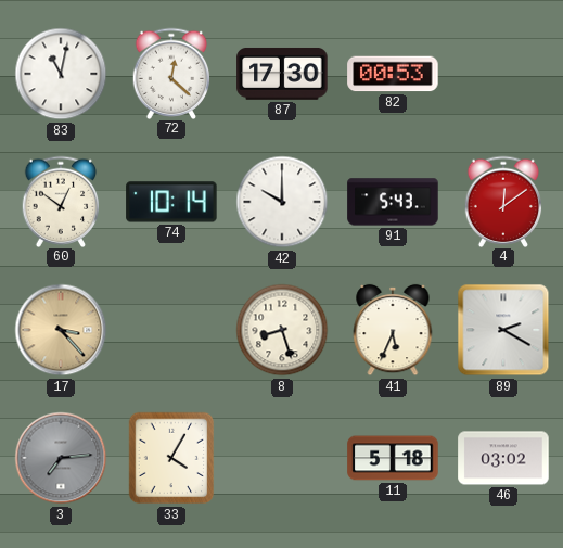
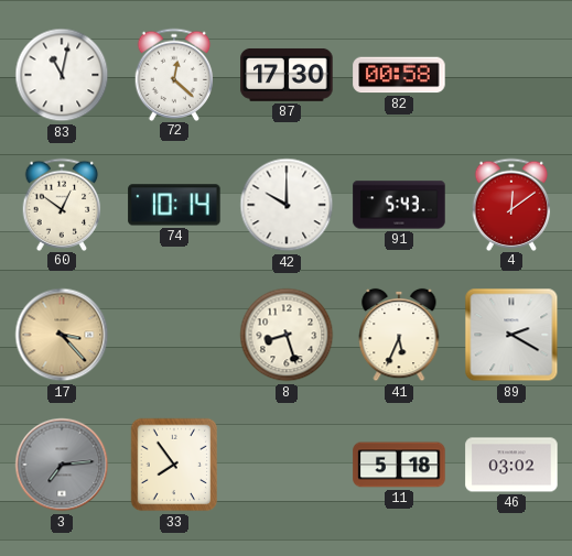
82: 00:53 -> 00:58
33: 4:05 -> 7:54
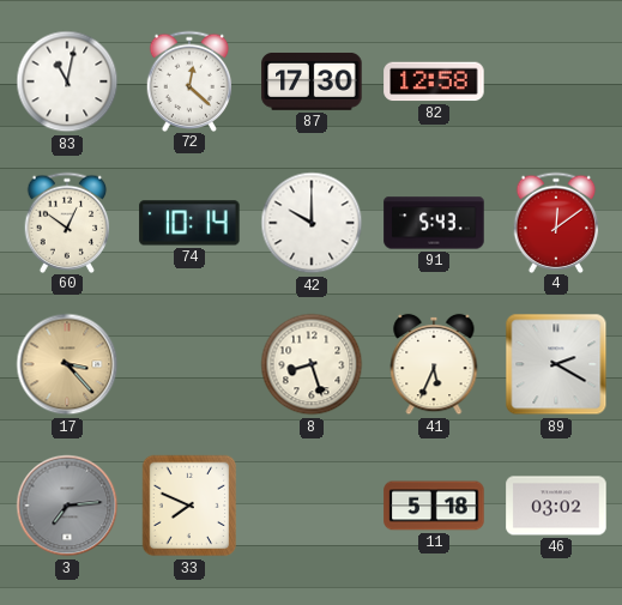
82: 00:58 -> 12:58
33: 7:54 -> 7:49
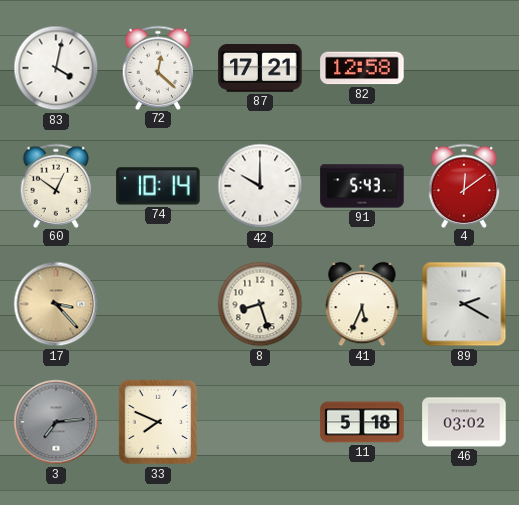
83: 11:02 -> 4:02
87: 17:30 -> 17:21
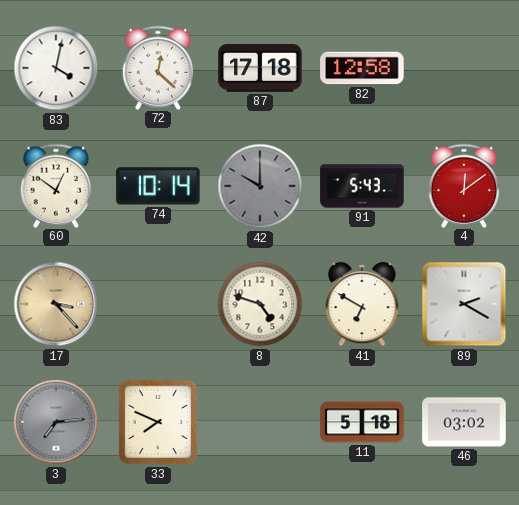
87: 17:21 -> 17:18
42 dial: white -> grey
8: 8:27 -> 4:48
41: 5:34 -> 6:50
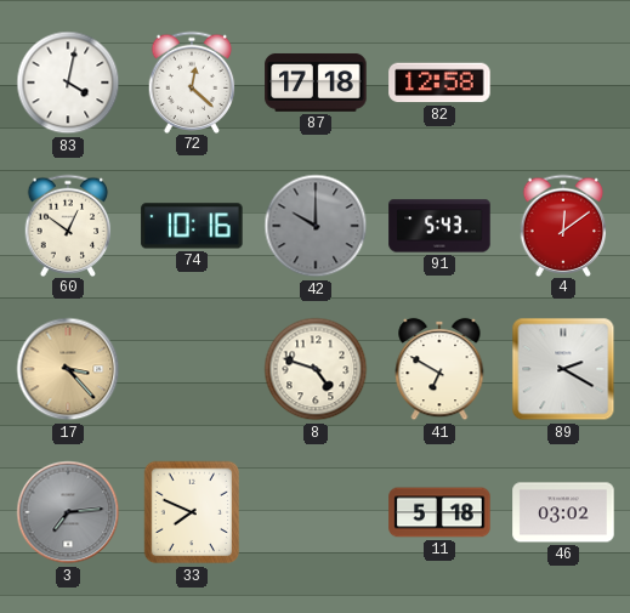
74: 10:14 -> 10:16
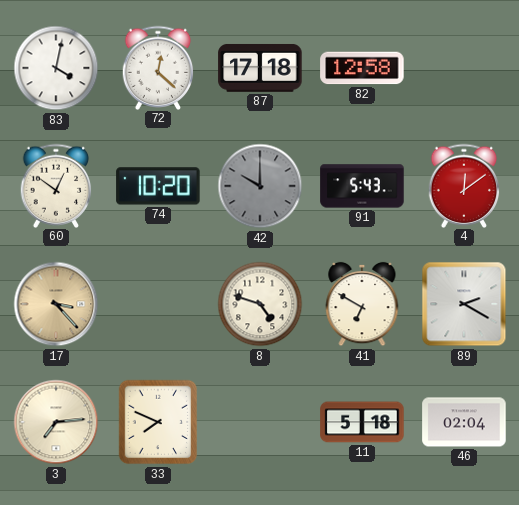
74: 10:16 -> 10:20
3 dial: grey -> cream
46: 03:02 -> 02:04
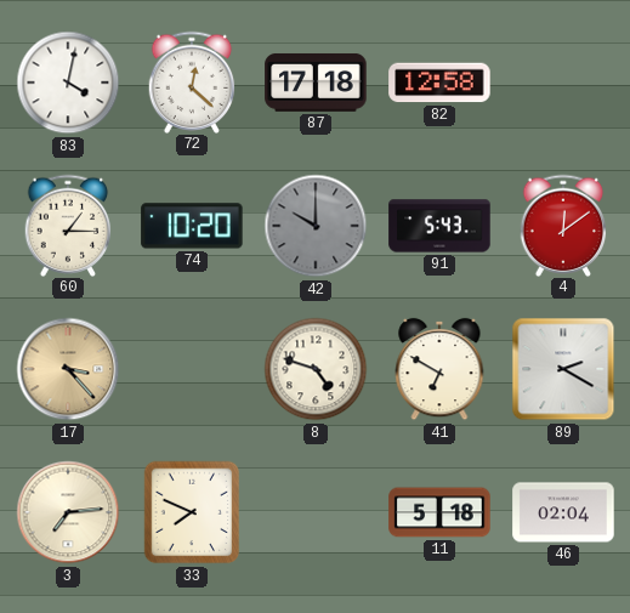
60: 12:51 -> 1:15
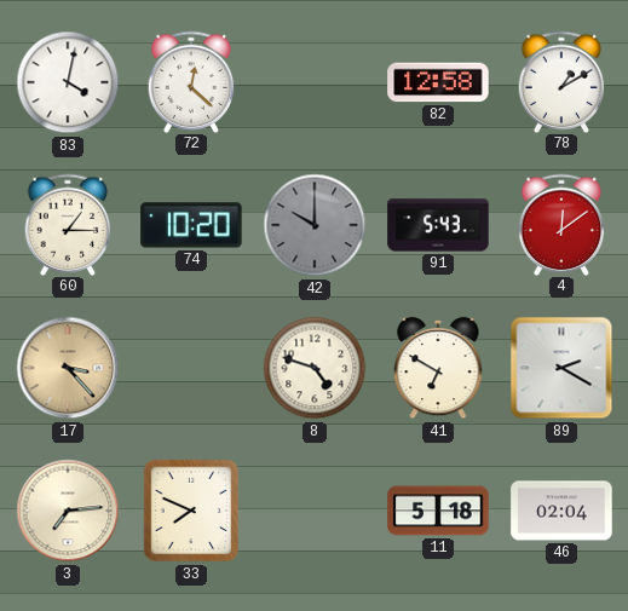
87: 17:18 -> none
78: none -> 1:10
